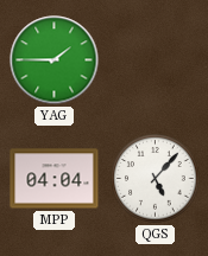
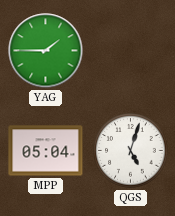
MPP: 04:04 -> 05:04
QGS: 5:07 -> 5:03
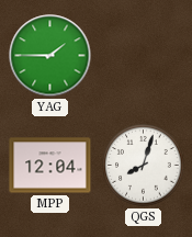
MPP: 05:04 -> 12:04
QGS: 5:03 -> 8:03
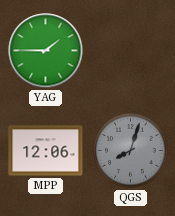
MPP: 12:04 -> 12:06
QGS dial: white -> grey
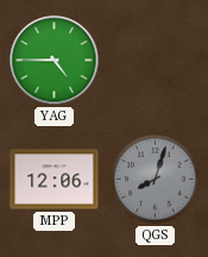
YAG: 1:45 -> 4:45
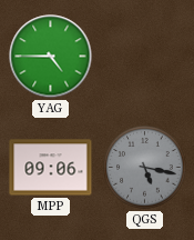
MPP: 12:06 -> 09:06
QGS: 8:03 -> 5:17
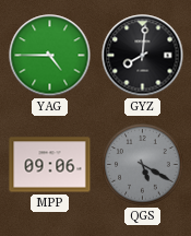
GYZ: none -> 8:01
QGS: 5:17 -> 5:20
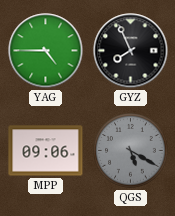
GYZ: 8:01 -> 7:56
